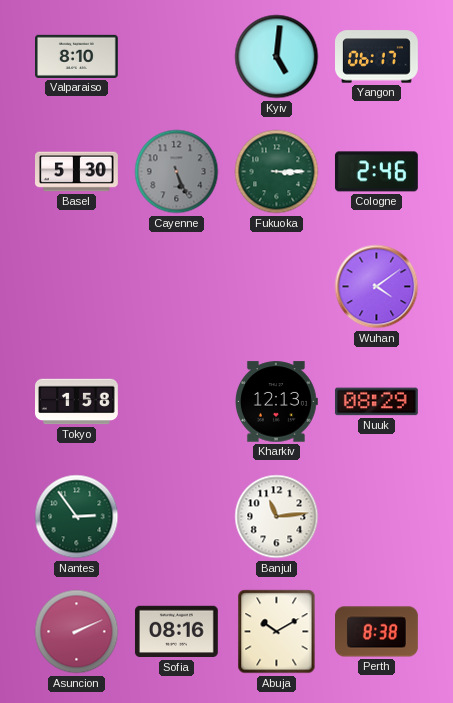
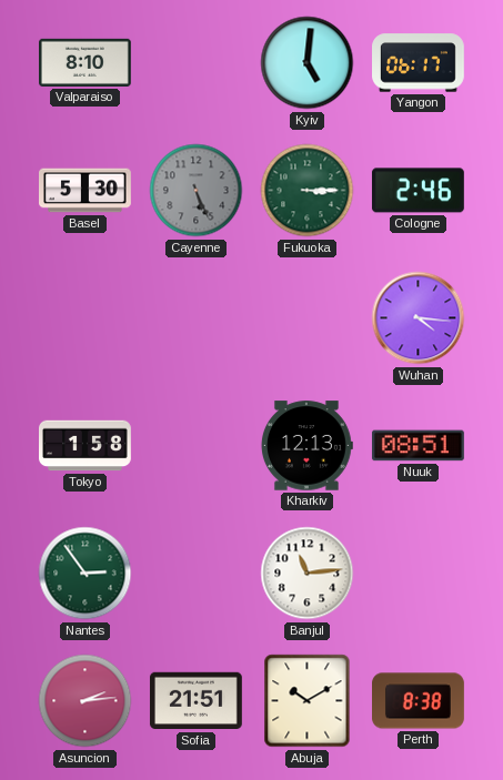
Wuhan: 4:09 -> 4:16
Nuuk: 08:29 -> 08:51
Asuncion: 2:11 -> 2:14
Sofia: 08:16 -> 21:51
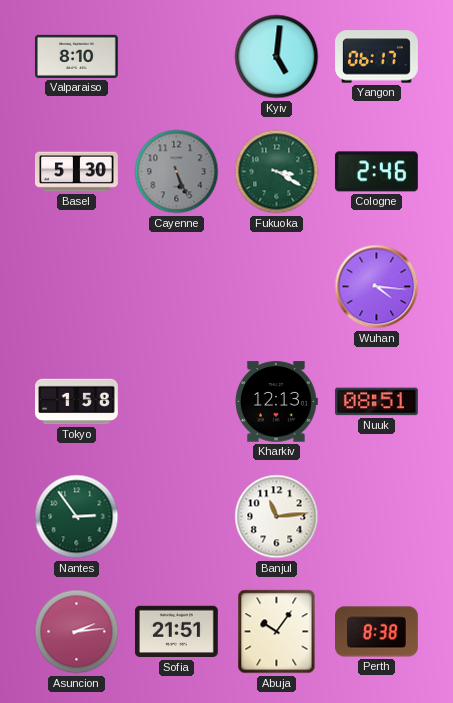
Fukuoka: 3:15 -> 3:20
Abuja: 10:10 -> 10:06
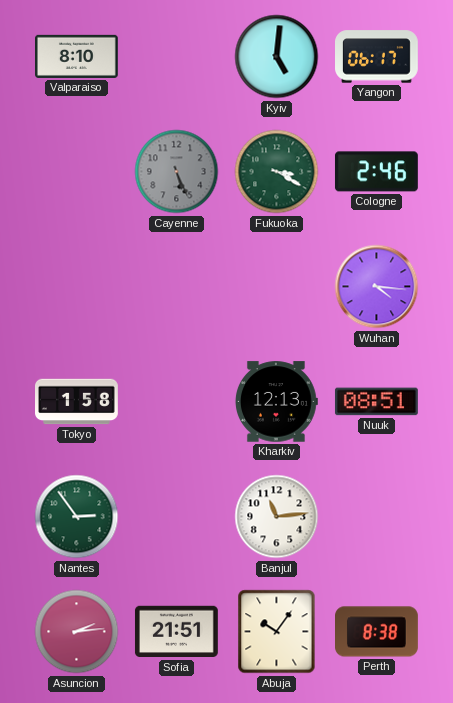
Basel: 5:30 -> none
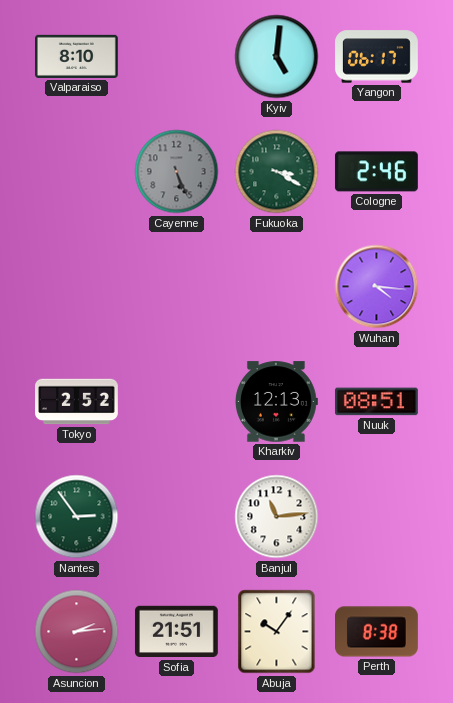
Tokyo: 1:58 -> 2:52
